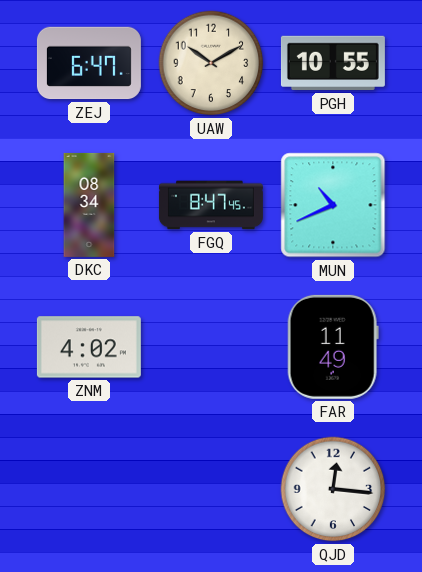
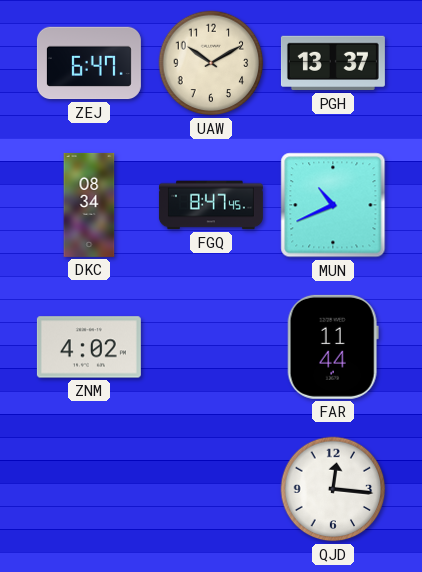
PGH: 10:55 -> 13:37
FAR: 11:49 -> 11:44
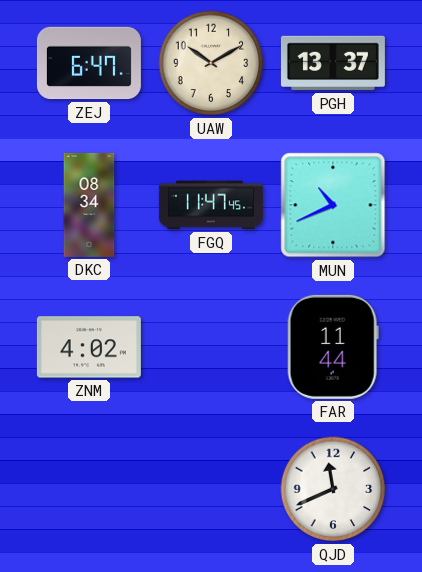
FGQ: 8:47 -> 11:47
QJD: 12:16 -> 11:41
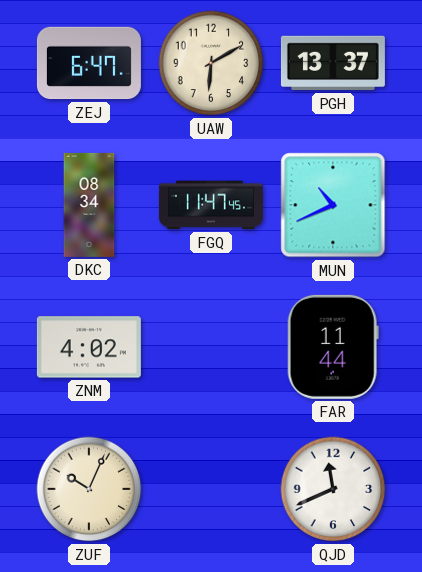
UAW: 10:10 -> 6:10
ZUF: none -> 10:04
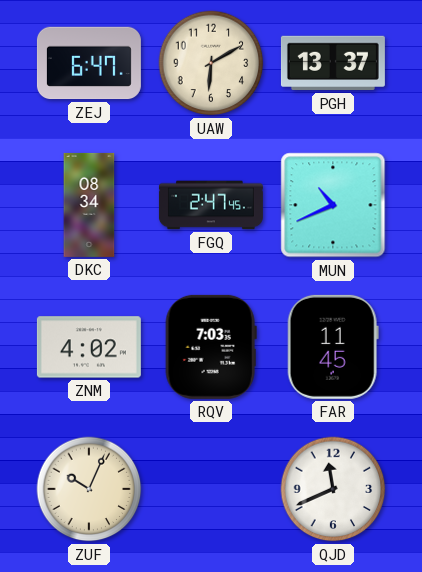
FGQ: 11:47 -> 2:47
RQV: none -> 7:03
FAR: 11:44 -> 11:45
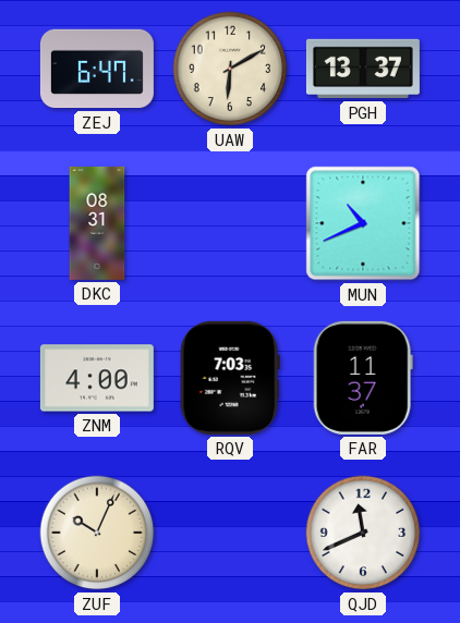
DKC: 08:34 -> 08:31
FGQ: 2:47 -> none
ZNM: 4:02 -> 4:00
FAR: 11:45 -> 11:37
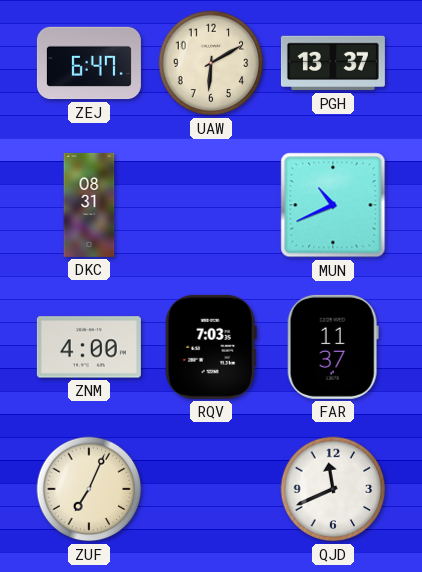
ZUF: 10:04 -> 7:04
